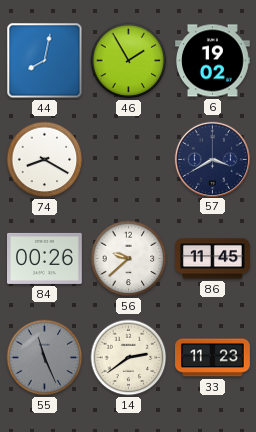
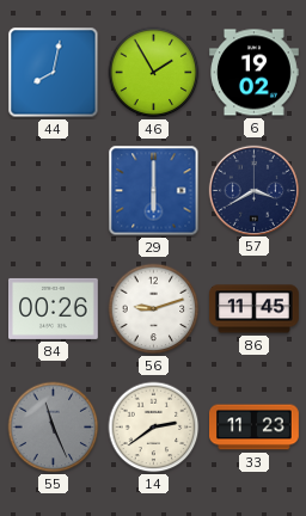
74: 8:20 -> none
29: none -> 6:00
56: 9:38 -> 9:12
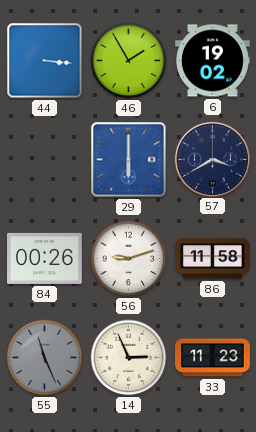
44: 8:02 -> 3:16
86: 11:45 -> 11:58
14: 2:39 -> 2:56
